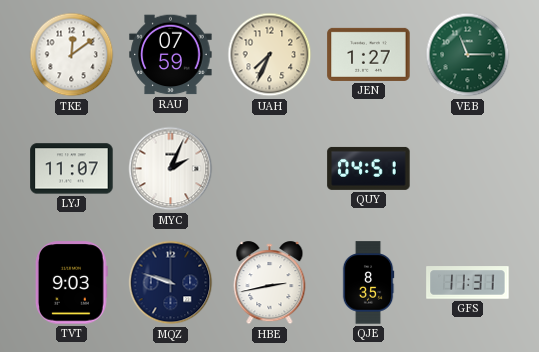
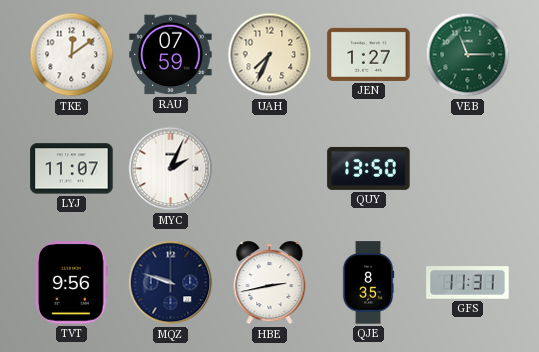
QUY: 04:51 -> 13:50
TVT: 9:03 -> 9:56
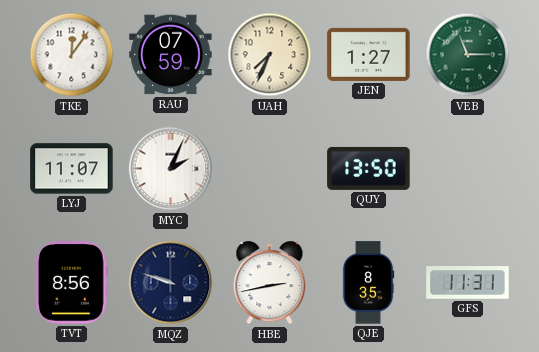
TKE: 12:09 -> 12:06
TVT: 9:56 -> 8:56
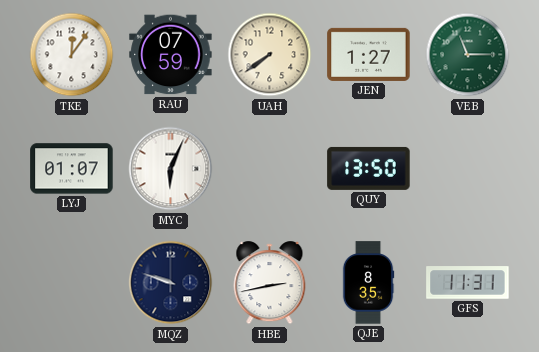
UAH: 7:34 -> 7:39
LYJ: 11:07 -> 01:07
MYC: 2:04 -> 6:04
TVT: 8:56 -> none
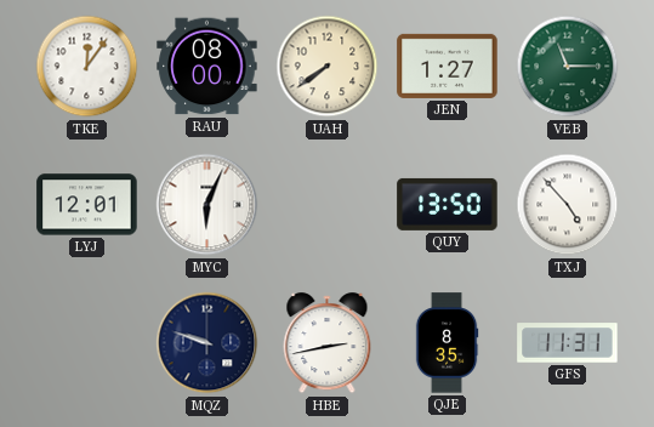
RAU: 07:59 -> 08:00
LYJ: 01:07 -> 12:01
TXJ: none -> 4:53
